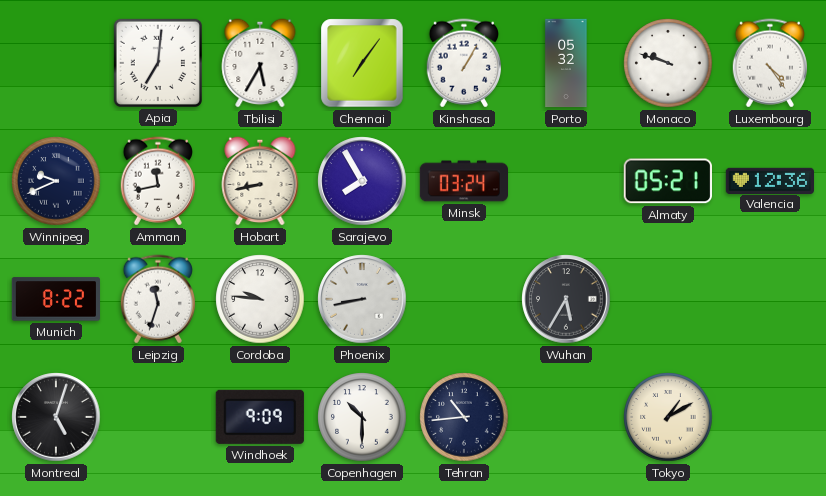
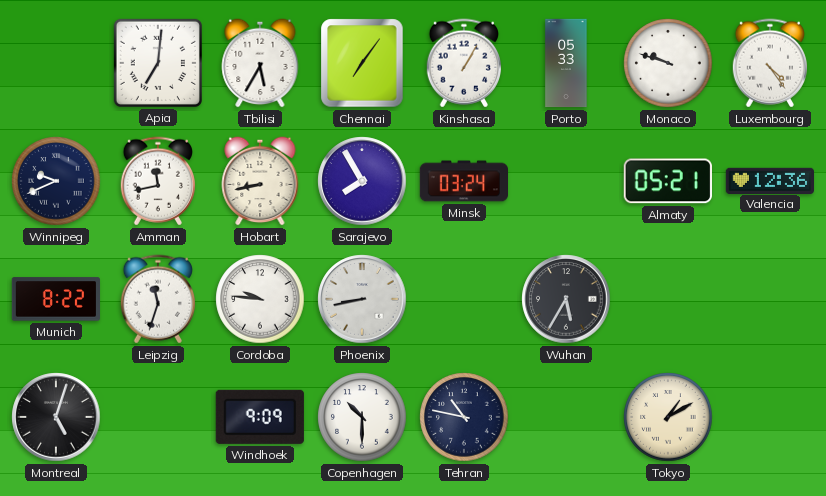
Porto: 05:32 -> 05:33
Tehran: 10:44 -> 10:47
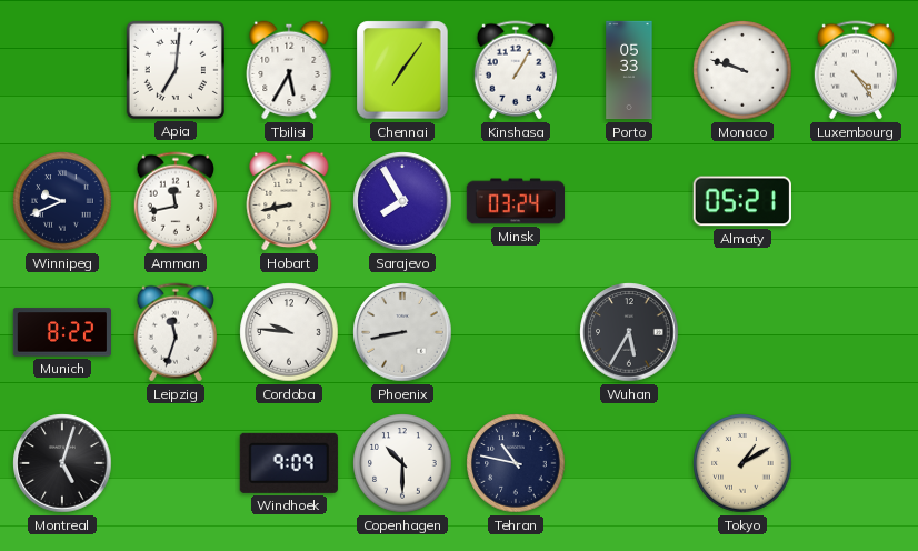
Valencia: 12:36 -> none
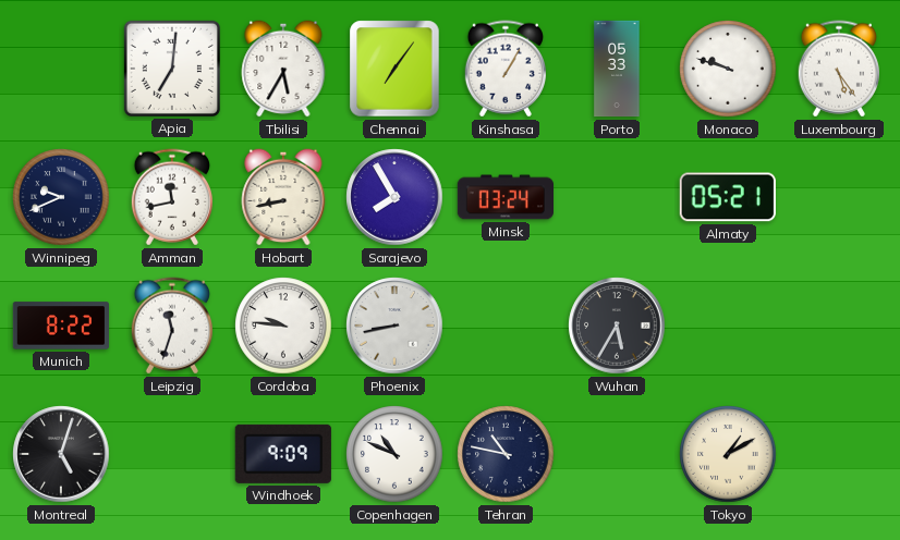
Luxembourg: 4:24 -> 5:24
Copenhagen: 10:30 -> 10:49
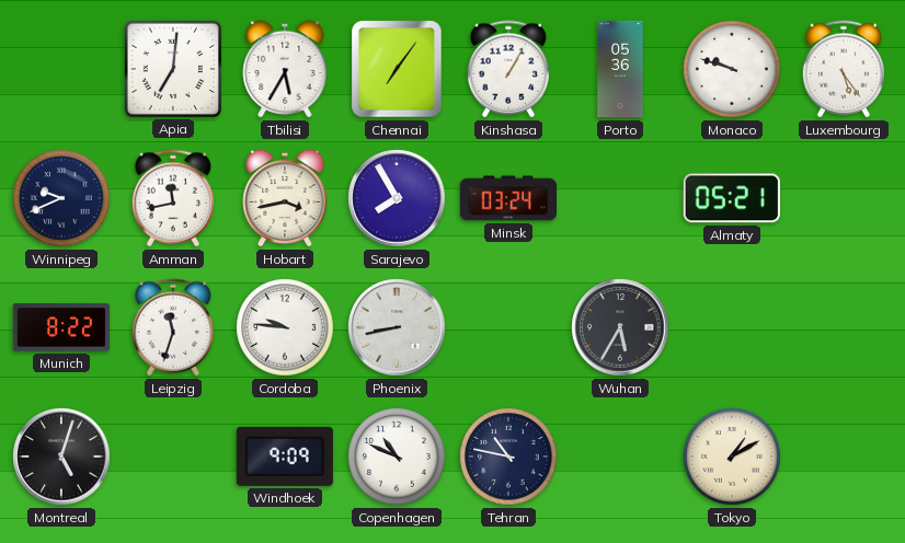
Porto: 05:33 -> 05:36
Hobart: 8:43 -> 3:43
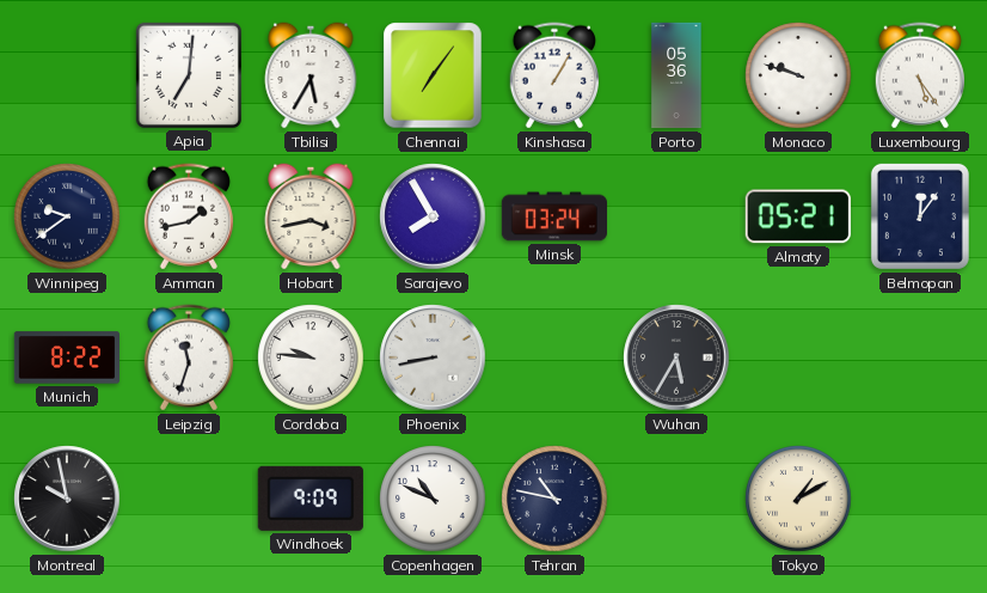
Winnipeg: 9:41 -> 9:39
Amman: 11:43 -> 1:43
Belmopan: none -> 12:06
Montreal: 5:03 -> 9:58
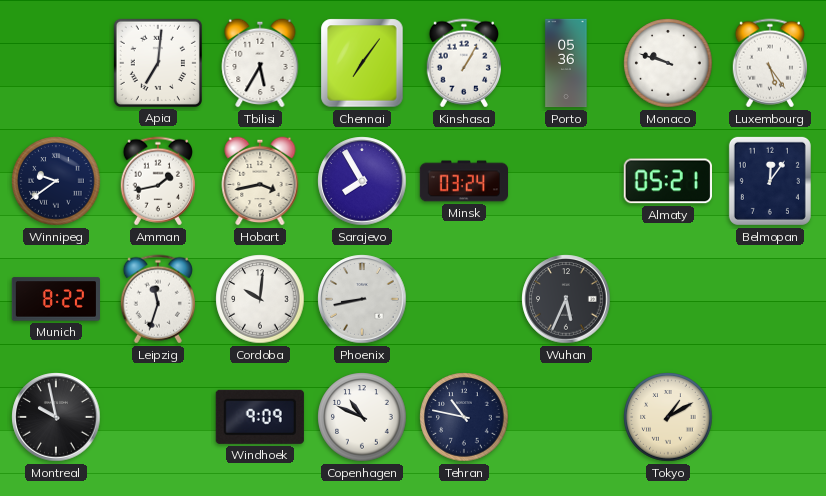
Cordoba: 9:46 -> 10:01
Wuhan: 5:35 -> 5:34
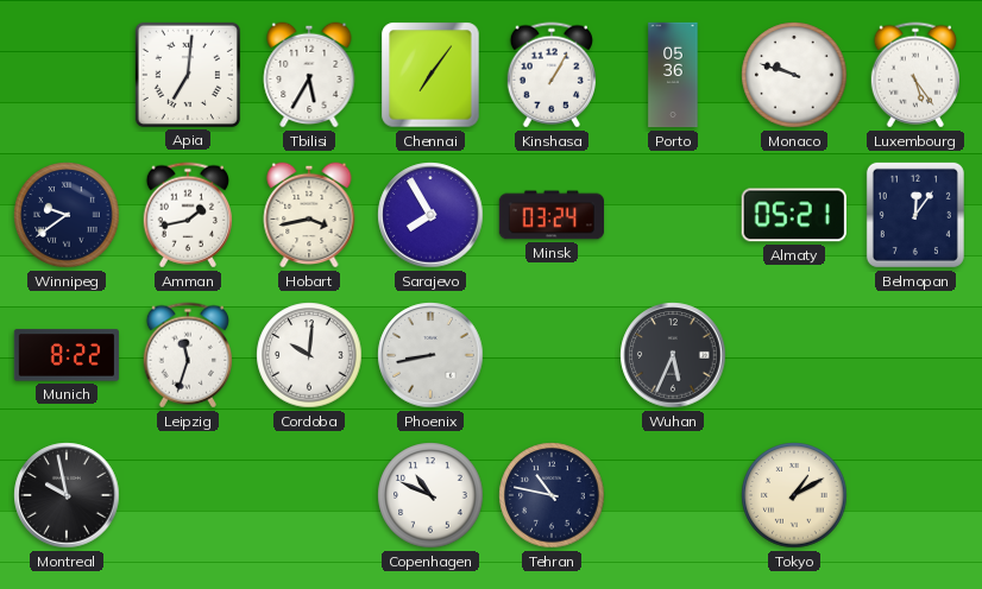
Windhoek: 9:09 -> none
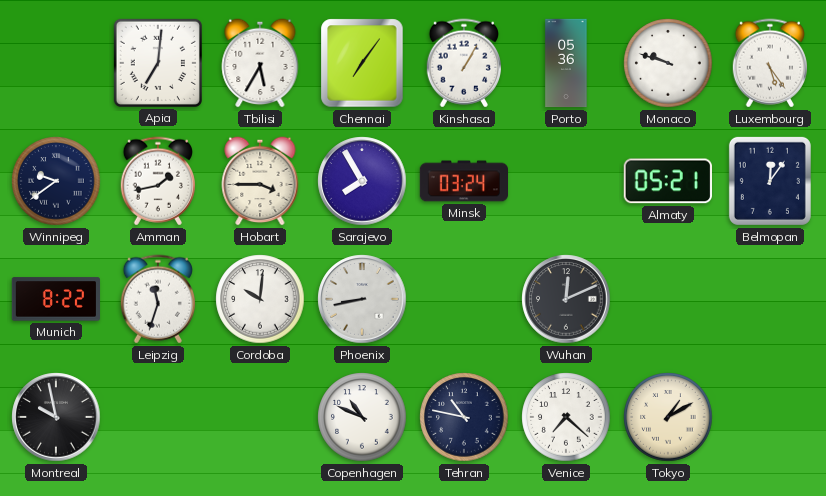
Hobart: 3:43 -> 3:45
Wuhan: 5:34 -> 12:11
Venice: none -> 7:22
